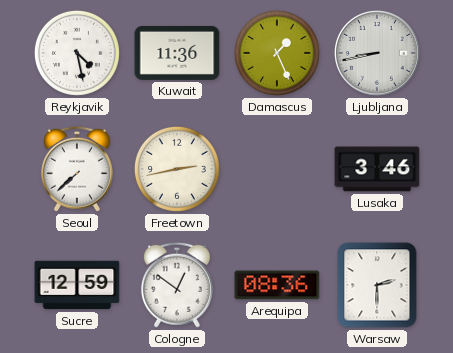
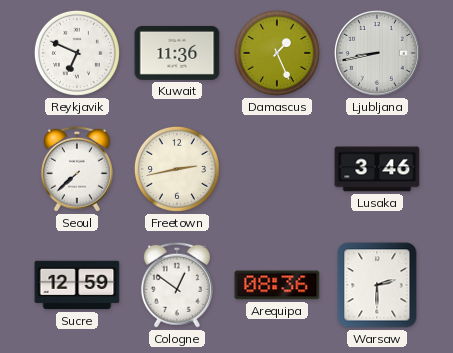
Reykjavik: 4:28 -> 6:49
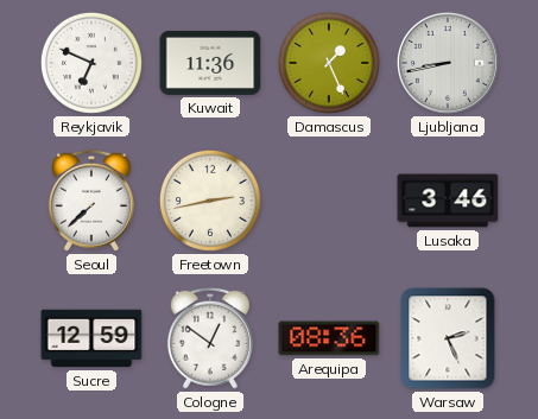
Warsaw: 2:30 -> 2:26
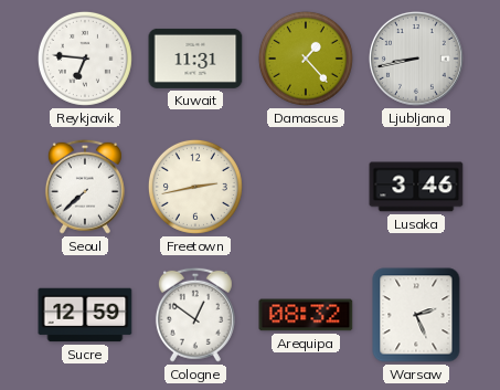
Reykjavik: 6:49 -> 6:46
Kuwait: 11:36 -> 11:31
Damascus: 1:26 -> 1:23
Arequipa: 08:36 -> 08:32
